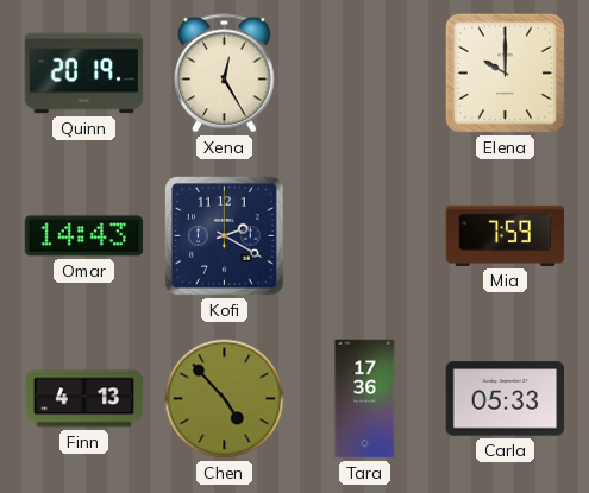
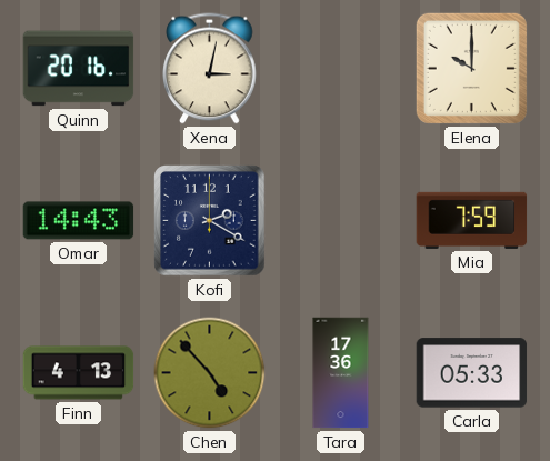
Quinn: 20:19 -> 20:16
Xena: 12:25 -> 3:02
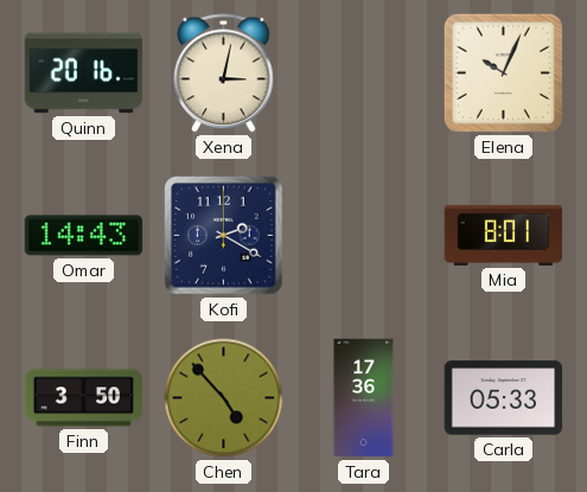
Elena: 10:00 -> 10:04
Mia: 7:59 -> 8:01
Finn: 4:13 -> 3:50
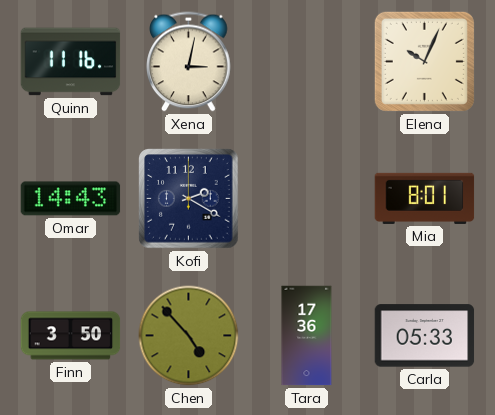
Quinn: 20:16 -> 11:16
